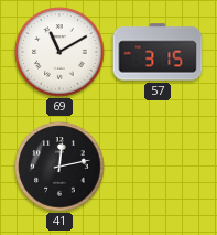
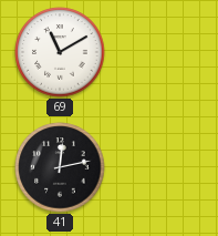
57: 3:15 -> none
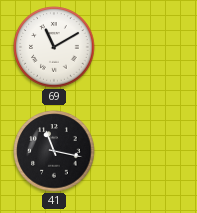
41: 12:13 -> 11:17
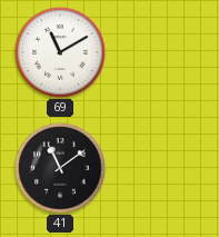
41: 11:17 -> 11:09
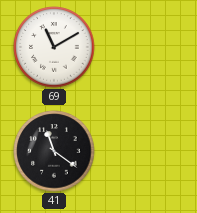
41: 11:09 -> 11:21
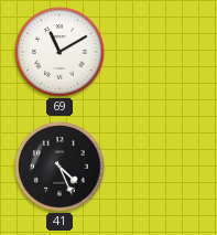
41: 11:21 -> 4:26
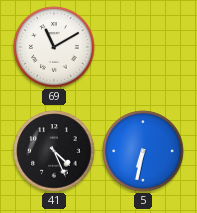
5: none -> 6:32
